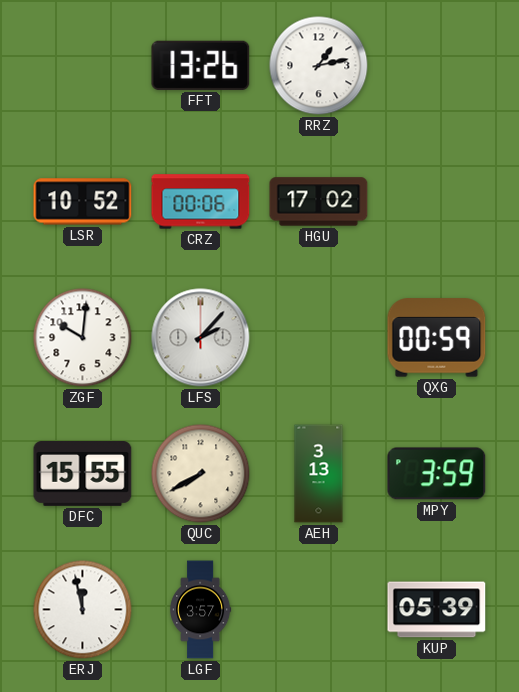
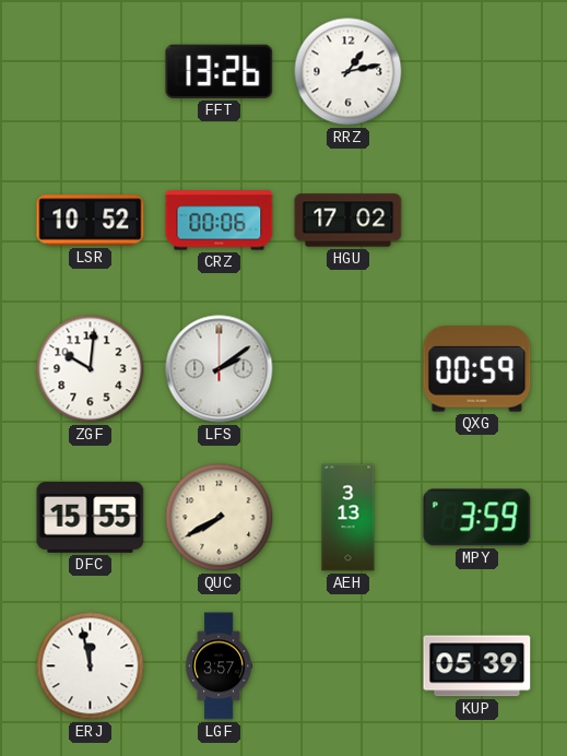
LFS: 2:07 -> 2:09
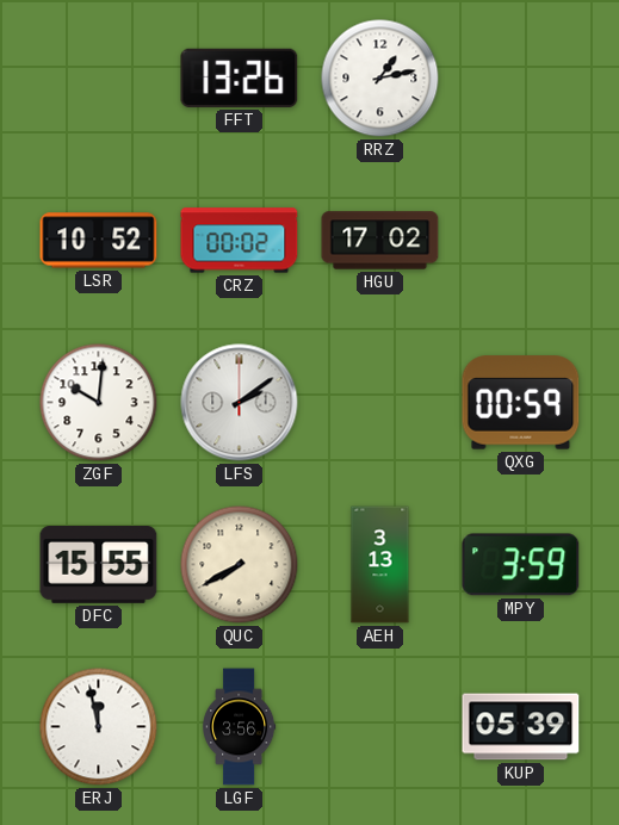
CRZ: 00:06 -> 00:02
LGF: 3:57 -> 3:56
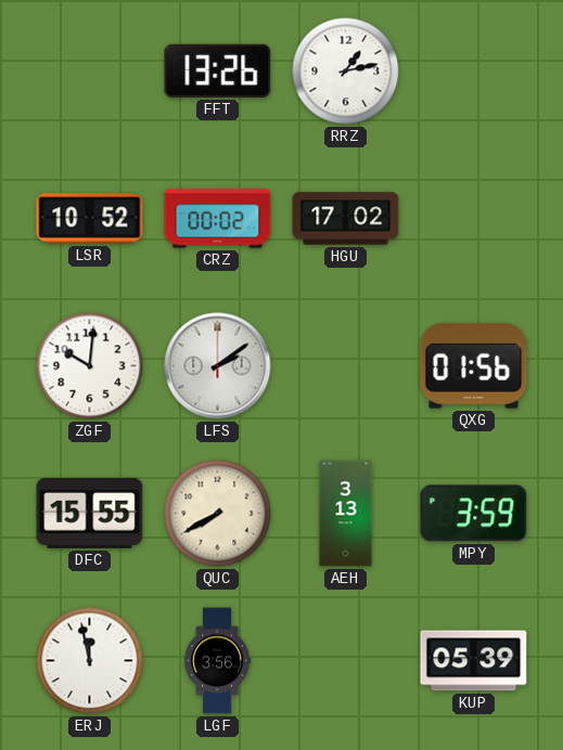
QXG: 00:59 -> 01:56
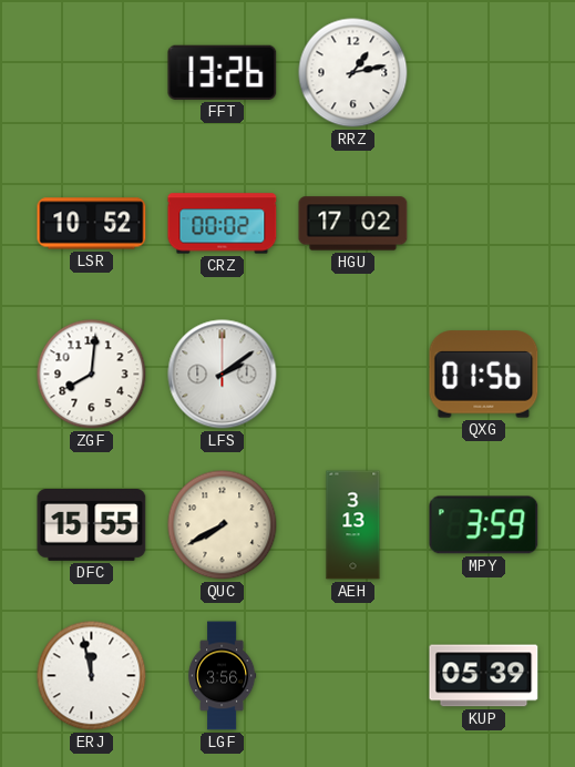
ZGF: 10:01 -> 8:01
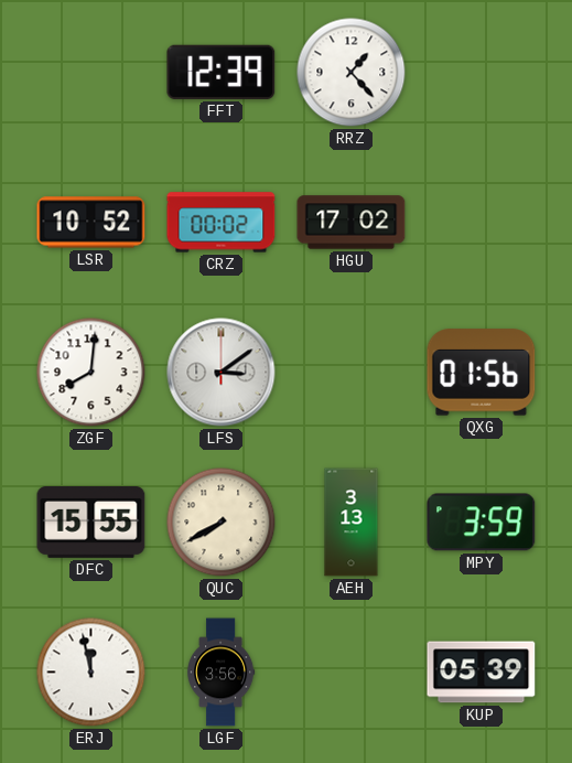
FFT: 13:26 -> 12:39
RRZ: 1:13 -> 1:23
LFS: 2:09 -> 3:09
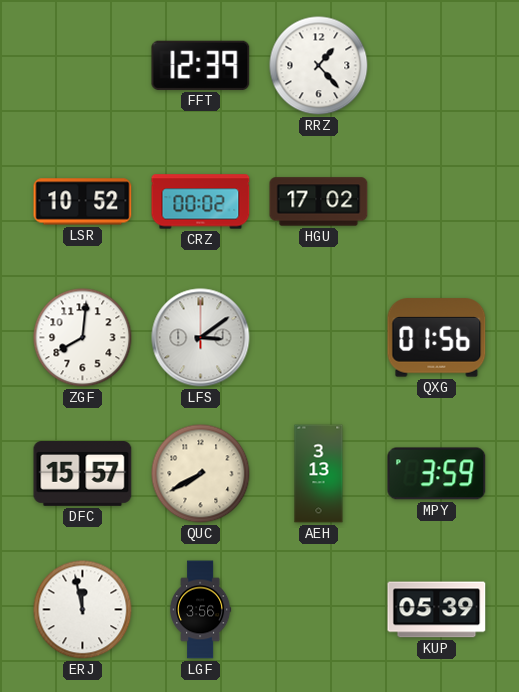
DFC: 15:55 -> 15:57
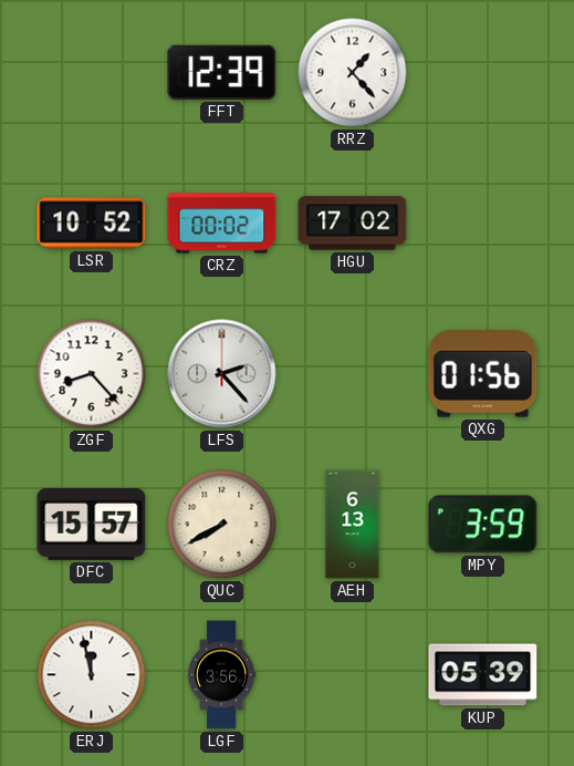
ZGF: 8:01 -> 8:23
LFS: 3:09 -> 2:23
AEH: 3:13 -> 6:13
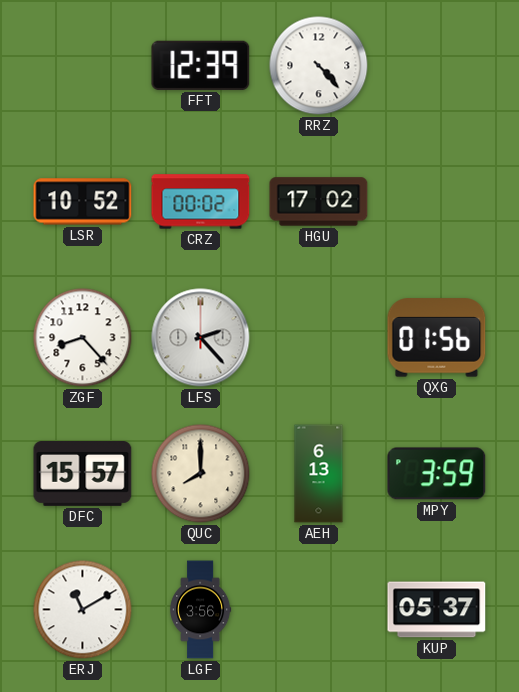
RRZ: 1:23 -> 4:23
QUC: 7:40 -> 8:00
ERJ: 11:58 -> 11:10
KUP: 05:39 -> 05:37
